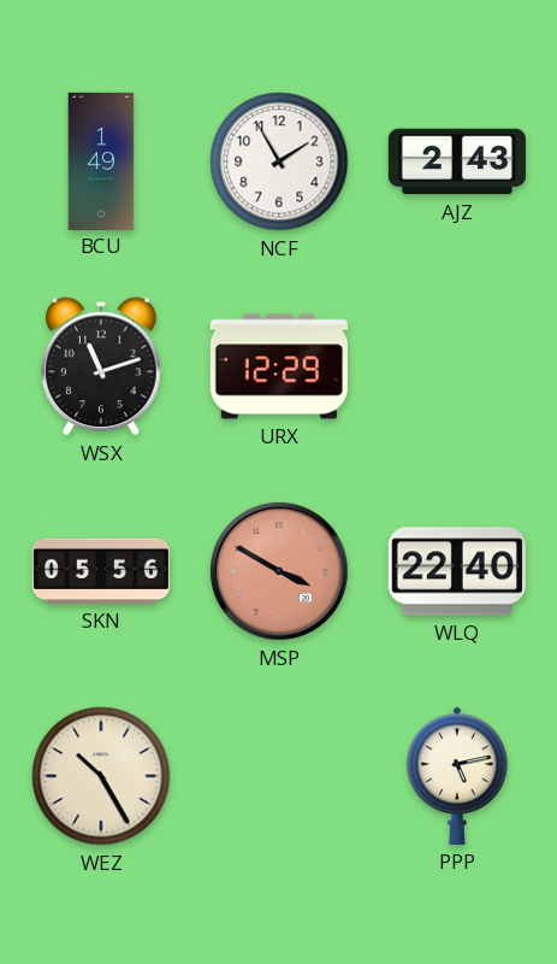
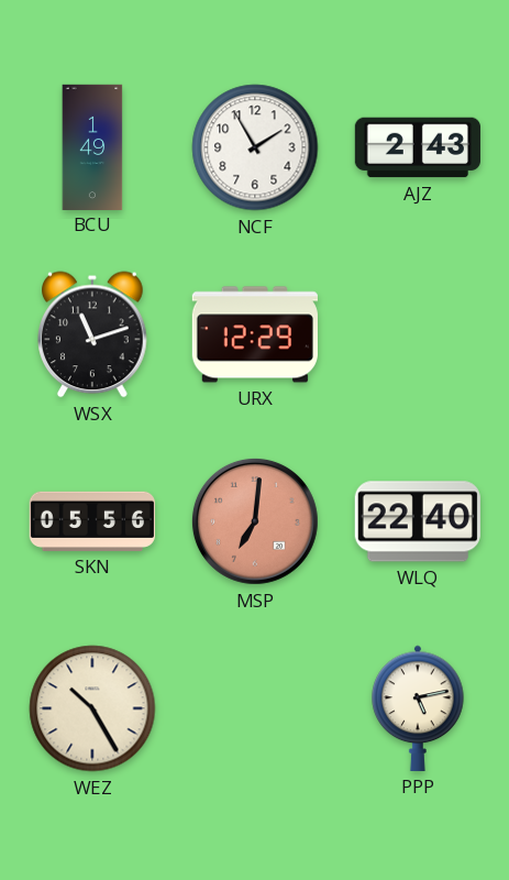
MSP: 3:50 -> 7:01
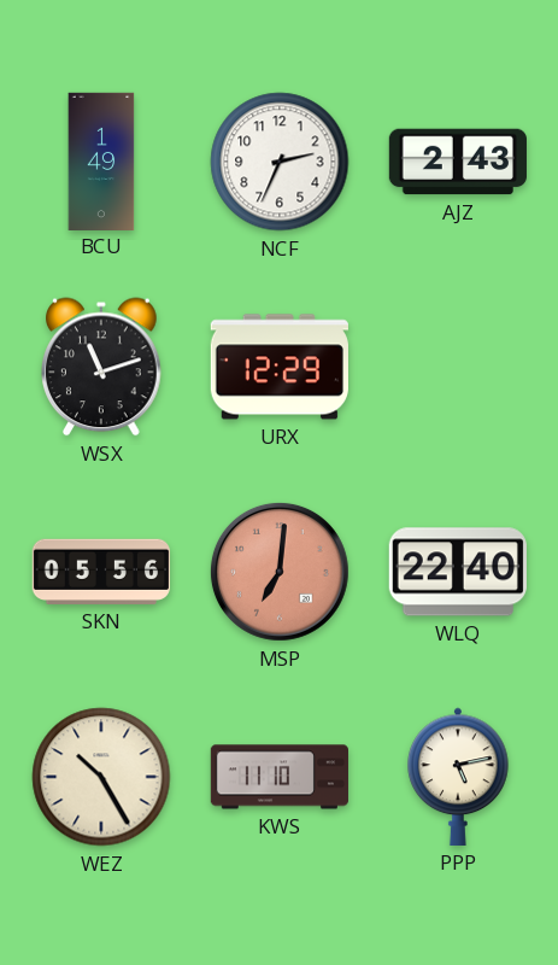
NCF: 1:55 -> 2:34
KWS: none -> 11:10
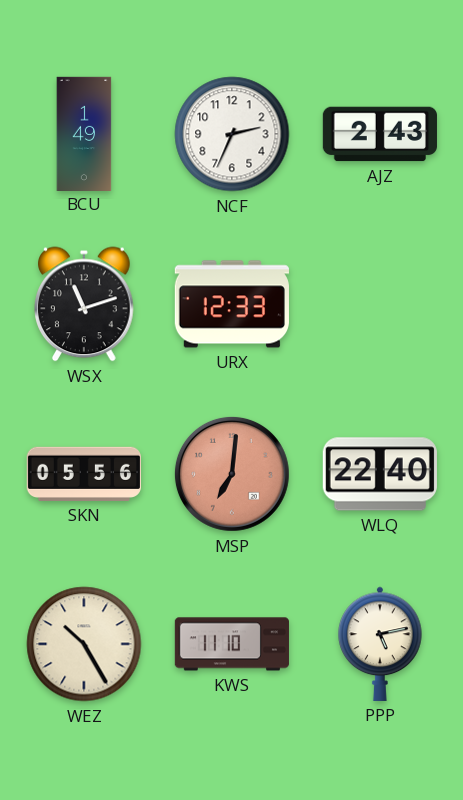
URX: 12:29 -> 12:33
